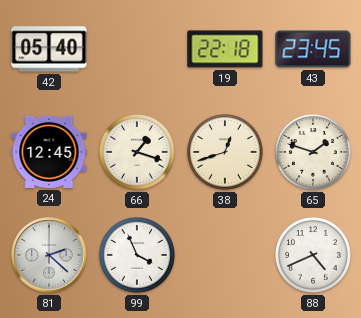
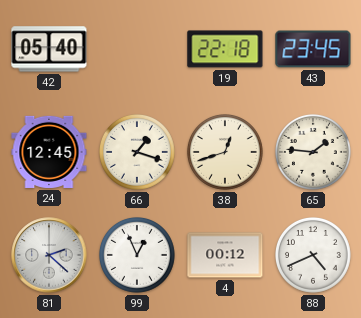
65: 1:48 -> 1:46
99: 3:56 -> 12:56
4: none -> 00:12
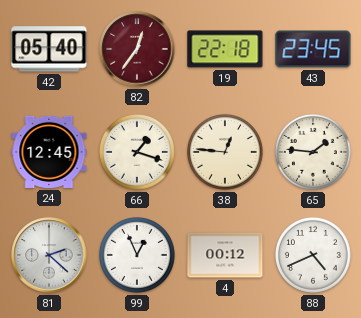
82: none -> 12:36
38: 12:42 -> 12:46
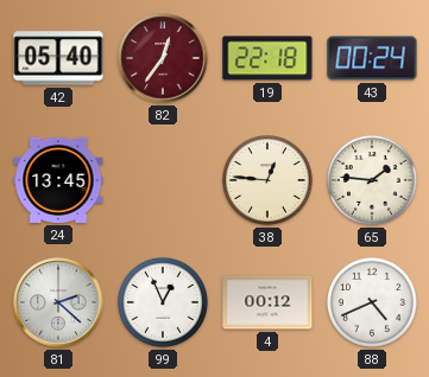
43: 23:45 -> 00:24
24: 12:45 -> 13:45
66: 1:18 -> none
